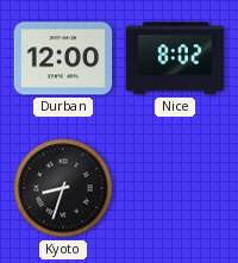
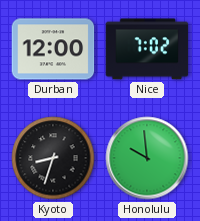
Nice: 8:02 -> 7:02
Honolulu: none -> 9:59
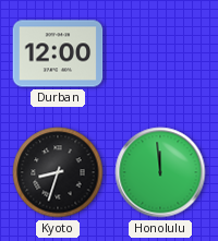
Nice: 7:02 -> none
Honolulu: 9:59 -> 11:59
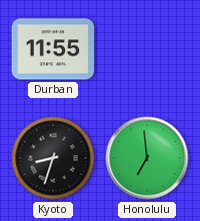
Durban: 12:00 -> 11:55
Honolulu: 11:59 -> 6:59
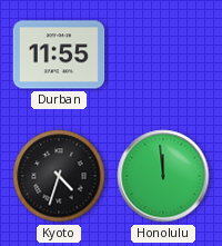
Kyoto: 8:33 -> 4:33
Honolulu: 6:59 -> 11:59
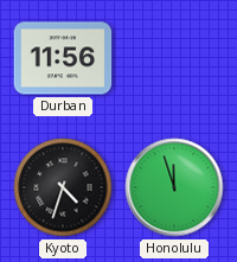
Durban: 11:55 -> 11:56
Honolulu: 11:59 -> 11:57
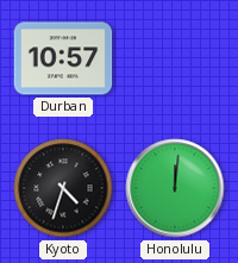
Durban: 11:56 -> 10:57
Honolulu: 11:57 -> 12:01
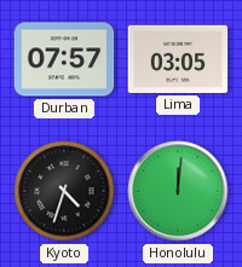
Durban: 10:57 -> 07:57
Lima: none -> 03:05
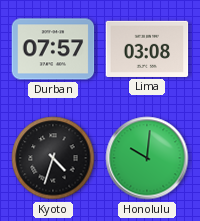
Lima: 03:05 -> 03:08
Honolulu: 12:01 -> 10:01
